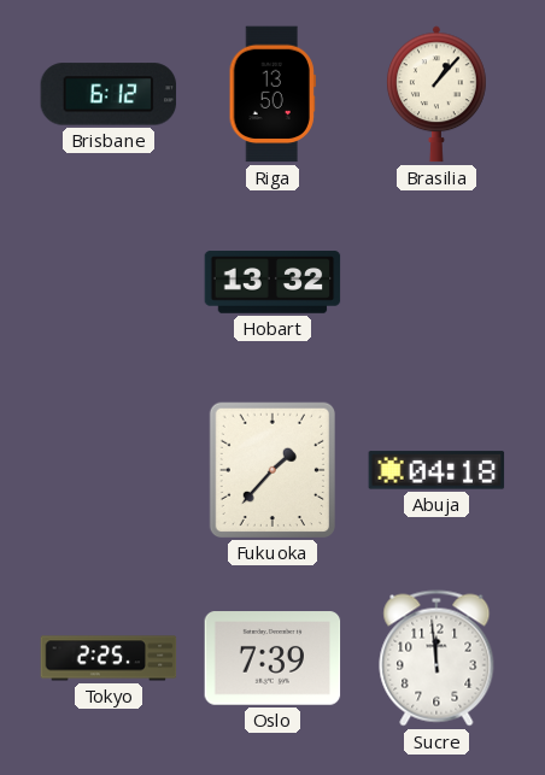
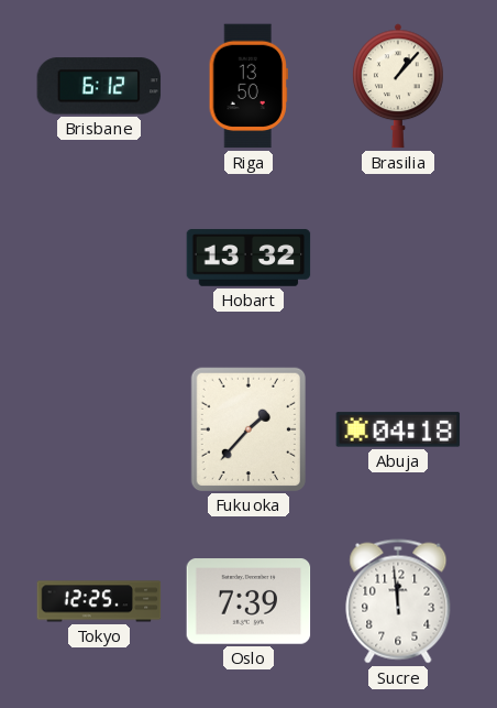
Tokyo: 2:25 -> 12:25
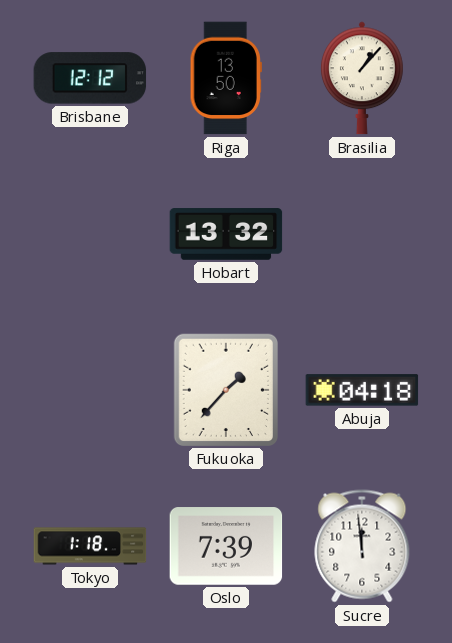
Brisbane: 6:12 -> 12:12
Tokyo: 12:25 -> 1:18
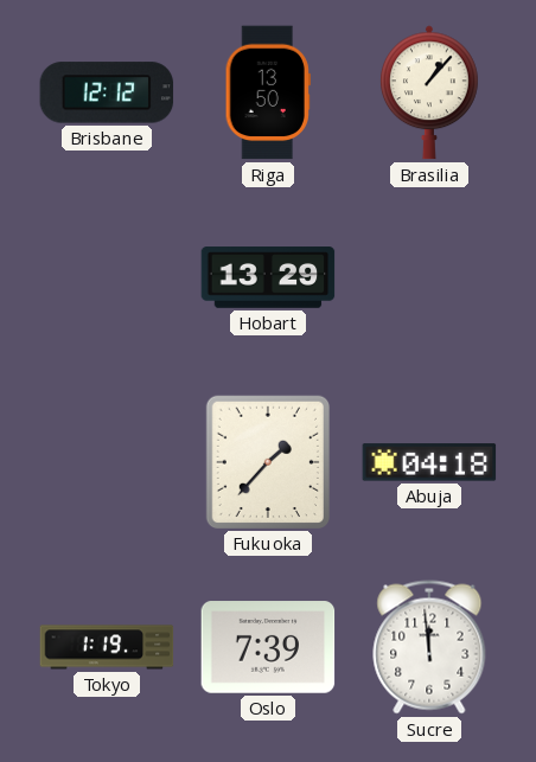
Hobart: 13:32 -> 13:29
Tokyo: 1:18 -> 1:19
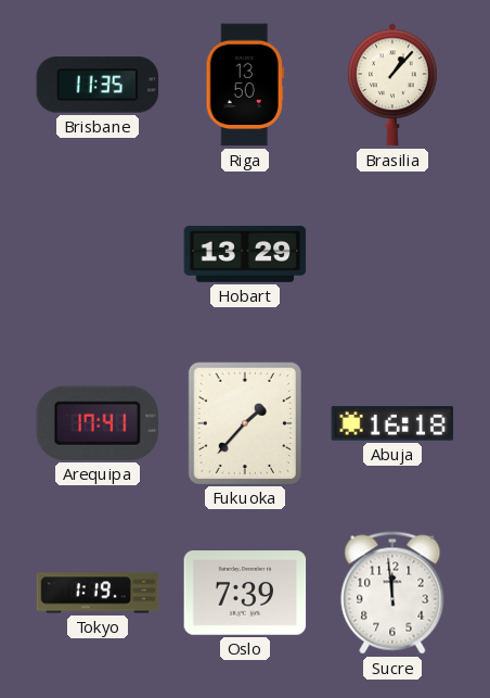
Brisbane: 12:12 -> 11:35
Arequipa: none -> 17:41
Abuja: 04:18 -> 16:18
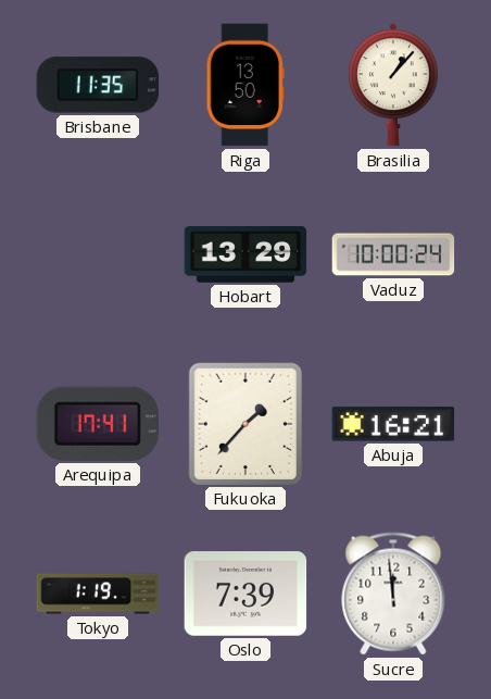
Vaduz: none -> 10:00
Abuja: 16:18 -> 16:21
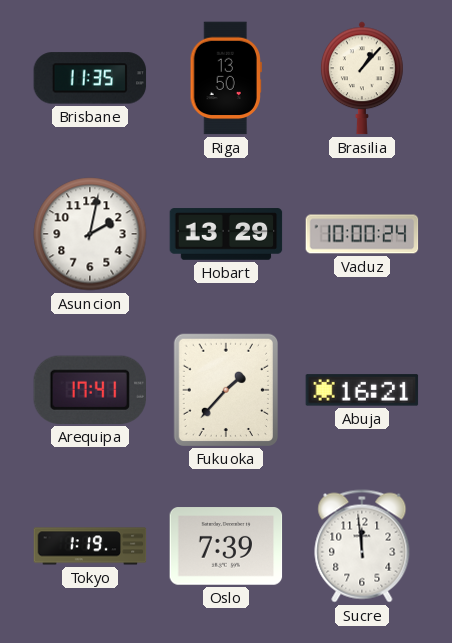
Asuncion: none -> 2:02
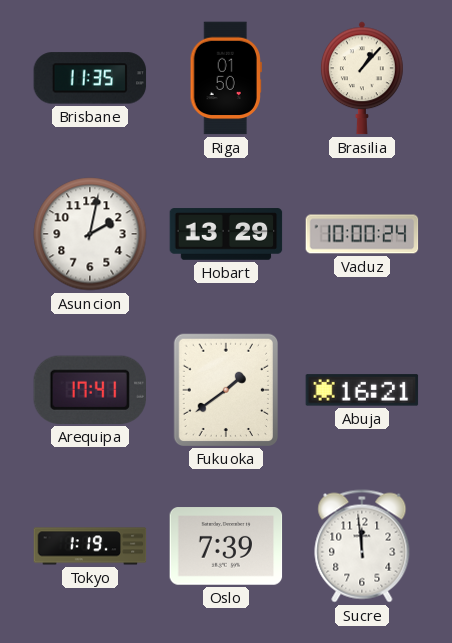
Riga: 13:50 -> 01:50
Fukuoka: 1:37 -> 1:39
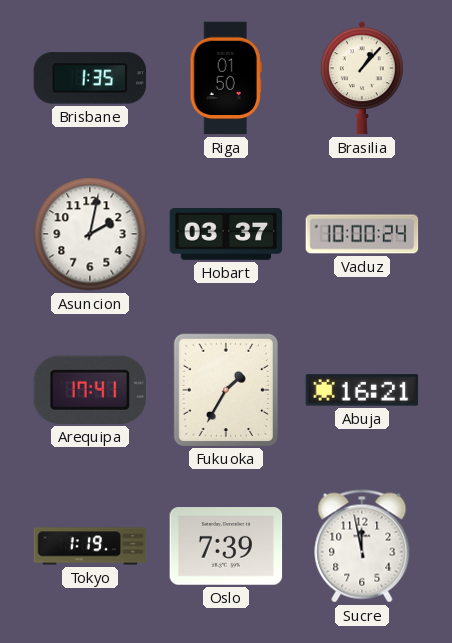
Brisbane: 11:35 -> 1:35
Hobart: 13:29 -> 03:37
Fukuoka: 1:39 -> 1:35
Sucre: 11:59 -> 11:58
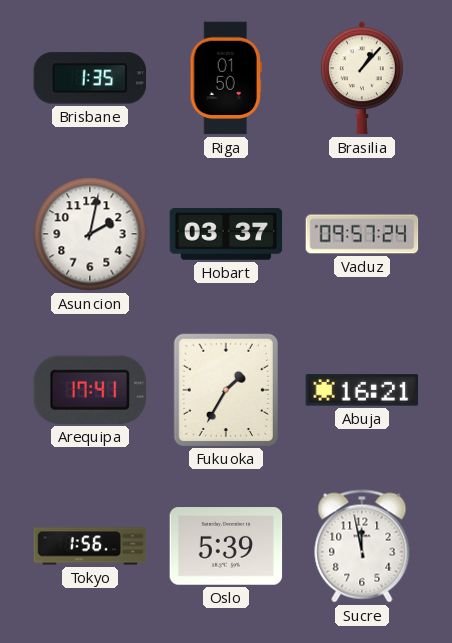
Vaduz: 10:00 -> 09:57
Tokyo: 1:19 -> 1:56
Oslo: 7:39 -> 5:39
